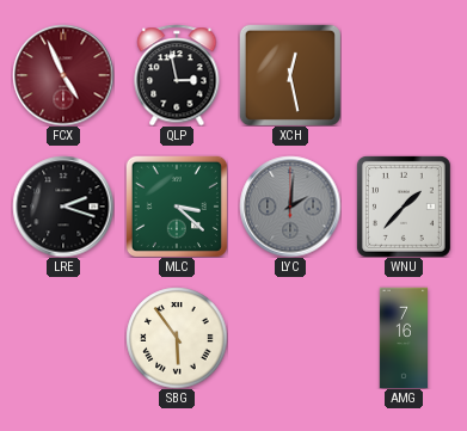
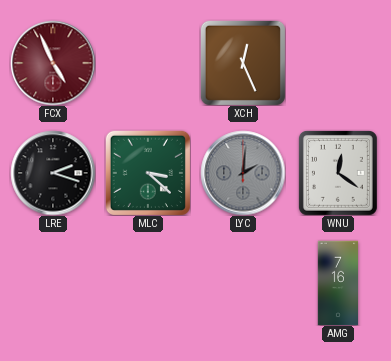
QLP: 2:58 -> none
XCH: 12:28 -> 12:26
WNU: 1:37 -> 12:21
SBG: 5:54 -> none
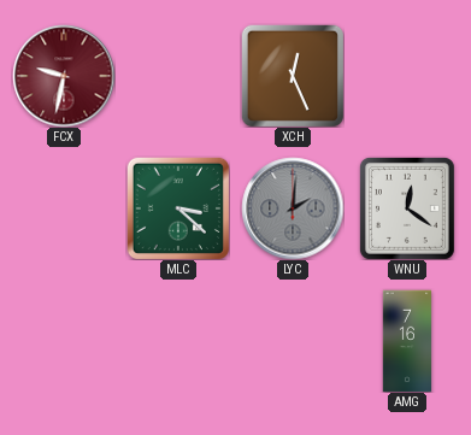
FCX: 4:56 -> 9:32
LRE: 2:18 -> none
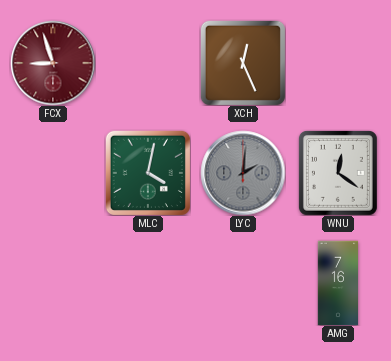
FCX: 9:32 -> 8:57
MLC: 3:22 -> 4:02
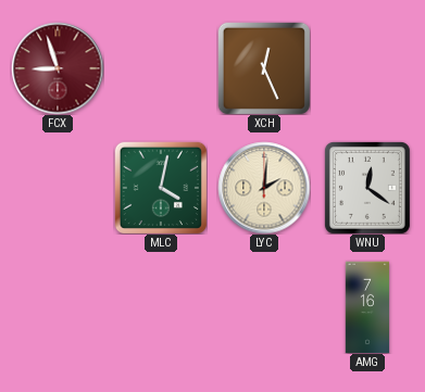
LYC dial: grey -> cream
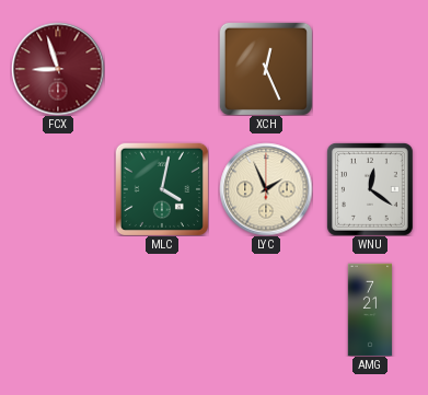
LYC: 2:01 -> 1:56
AMG: 7:16 -> 7:21
